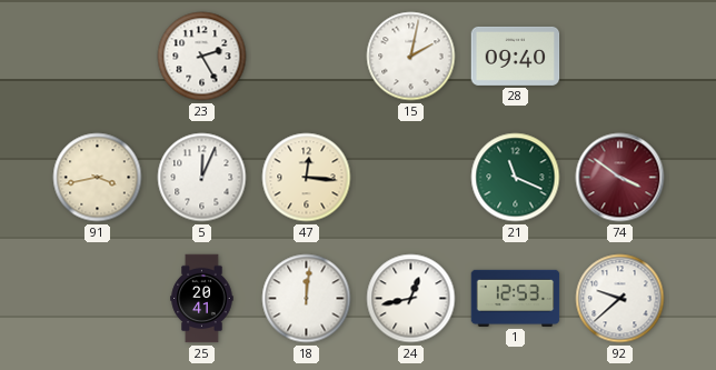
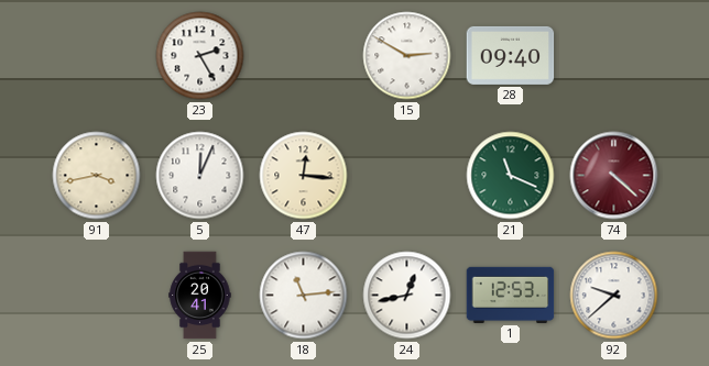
15: 2:02 -> 2:50
74: 3:51 -> 4:22
18: 12:01 -> 11:14
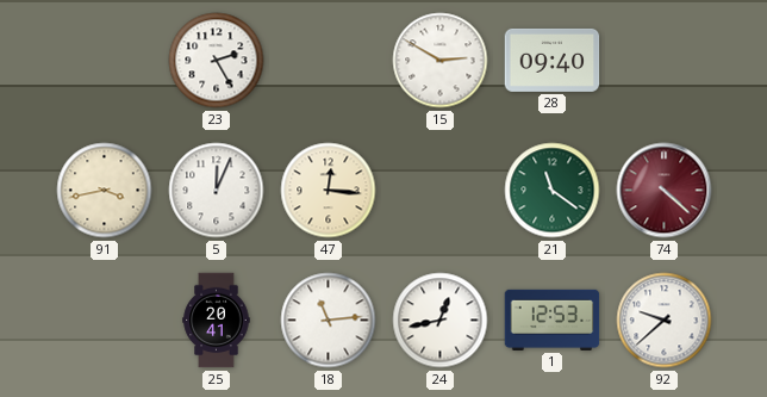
21: 11:19 -> 11:21
